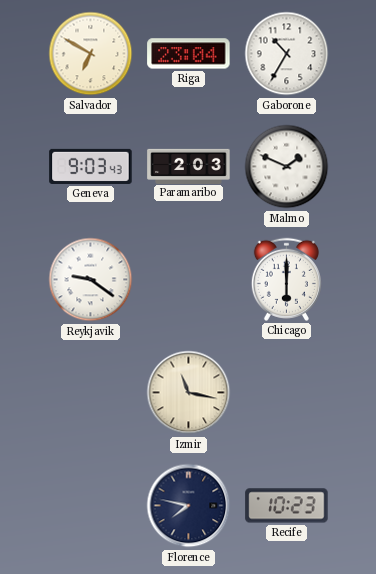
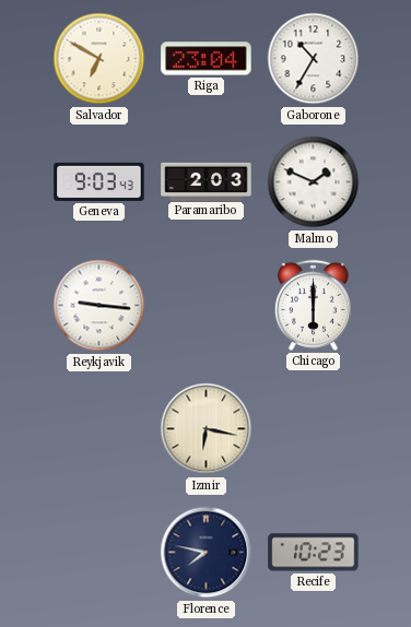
Reykjavik: 9:21 -> 9:16
Izmir: 11:17 -> 6:17
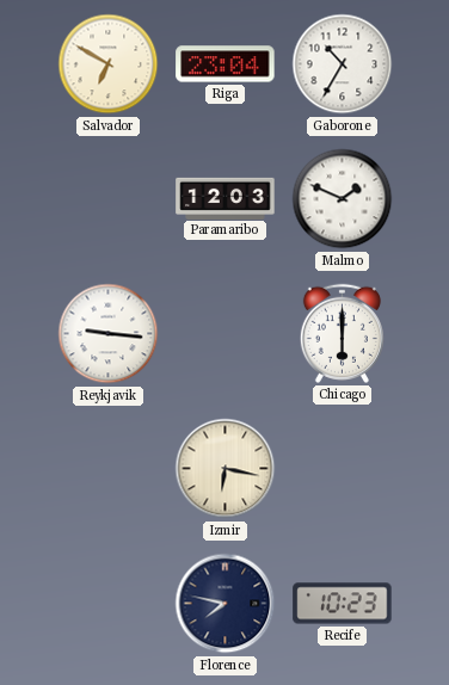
Geneva: 9:03 -> none
Paramaribo: 2:03 -> 12:03
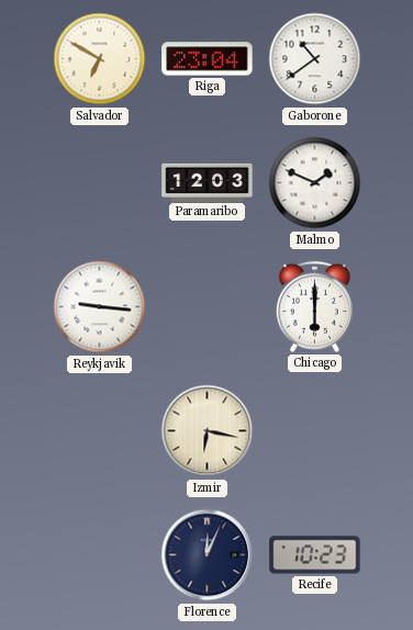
Gaborone: 10:35 -> 10:39
Florence: 7:47 -> 12:04
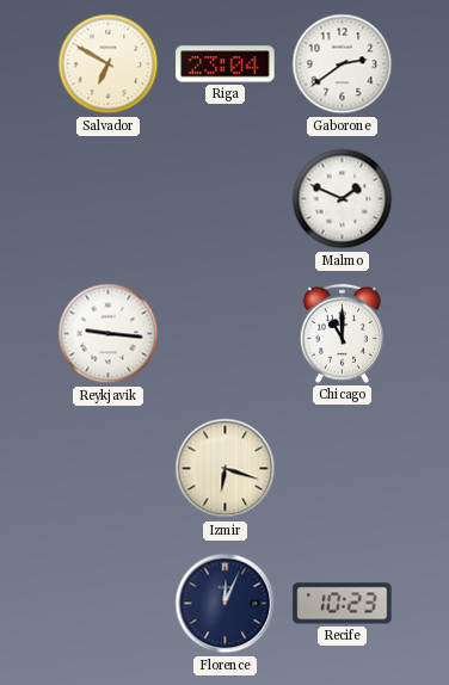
Gaborone: 10:39 -> 2:39
Paramaribo: 12:03 -> none
Chicago: 6:00 -> 11:00
Izmir: 6:17 -> 6:18
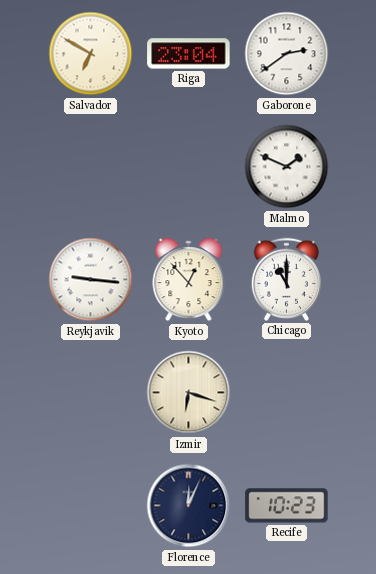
Kyoto: none -> 12:53
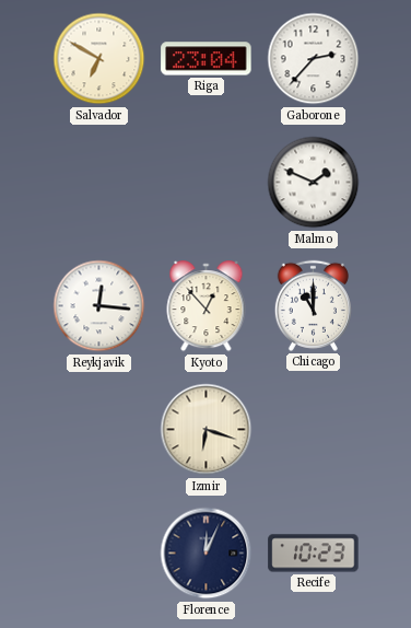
Gaborone: 2:39 -> 2:37
Reykjavik: 9:16 -> 12:16
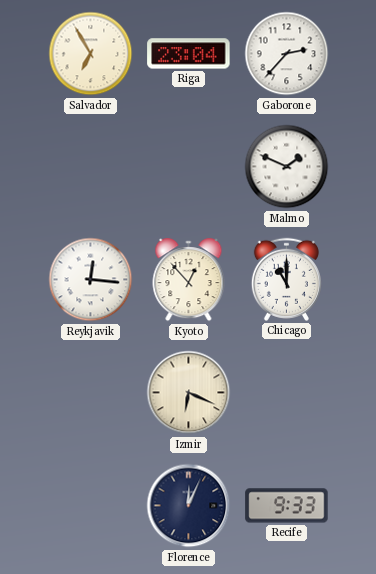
Salvador: 6:50 -> 6:55
Izmir: 6:18 -> 6:19
Recife: 10:23 -> 9:33
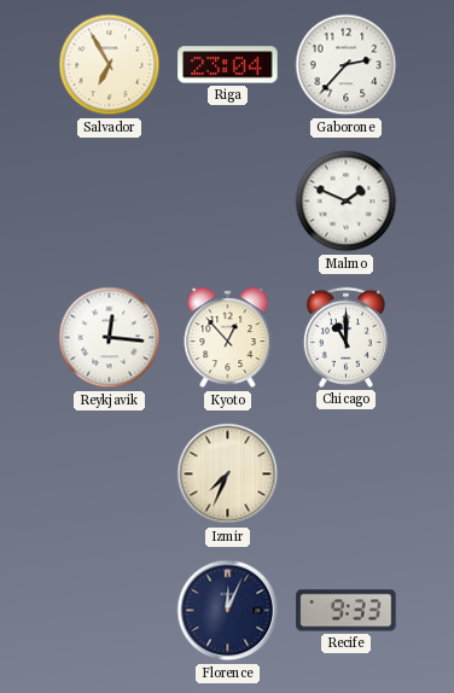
Izmir: 6:19 -> 7:34
